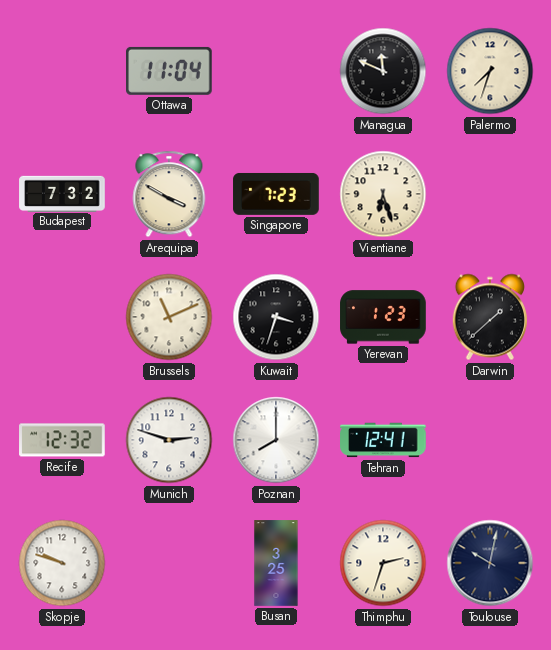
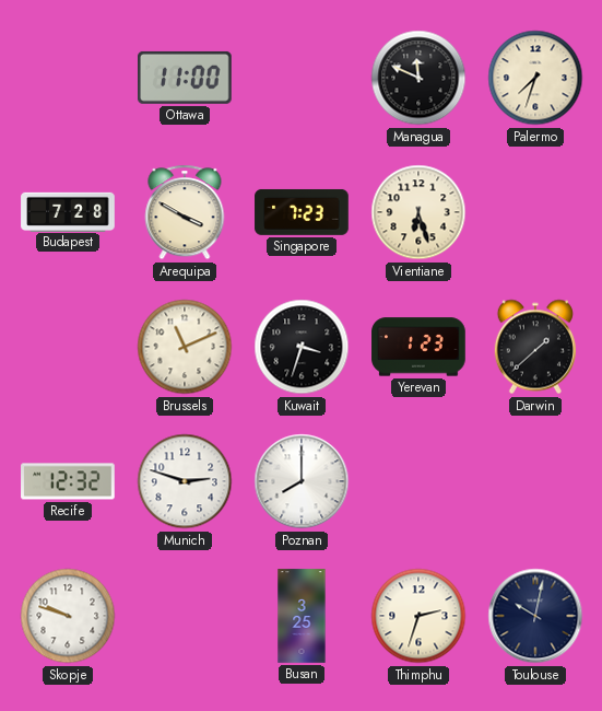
Ottawa: 11:04 -> 11:00
Budapest: 7:32 -> 7:28
Tehran: 12:41 -> none
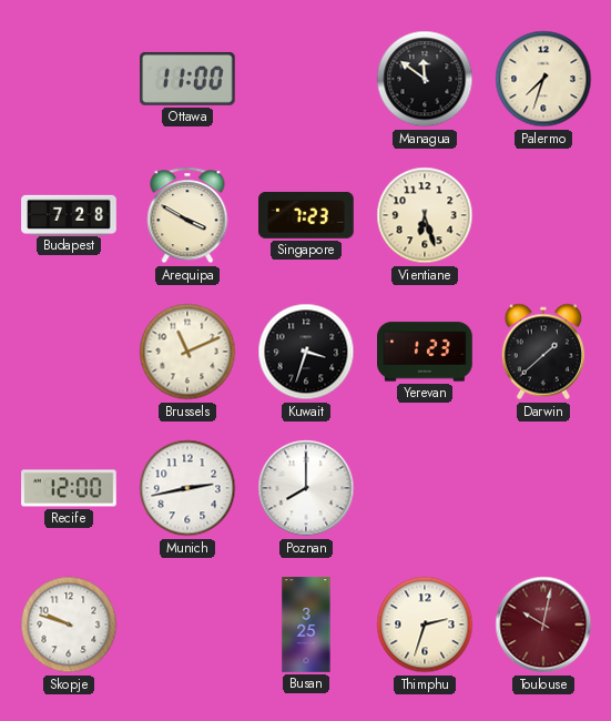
Managua: 11:49 -> 11:51
Recife: 12:32 -> 12:00
Munich: 2:48 -> 2:43
Toulouse dial: navy -> burgundy
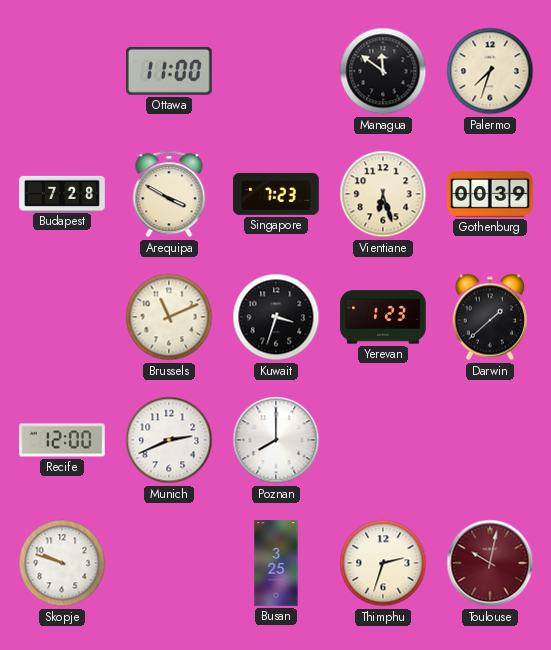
Gothenburg: none -> 00:39
Munich: 2:43 -> 2:41
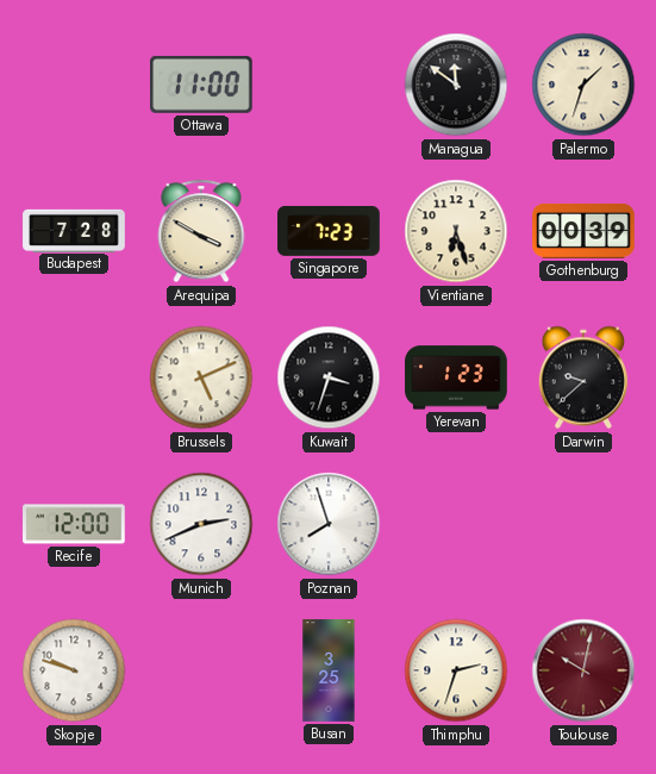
Palermo: 7:33 -> 1:33
Brussels: 11:11 -> 5:11
Darwin: 1:38 -> 9:38
Poznan: 8:00 -> 7:57
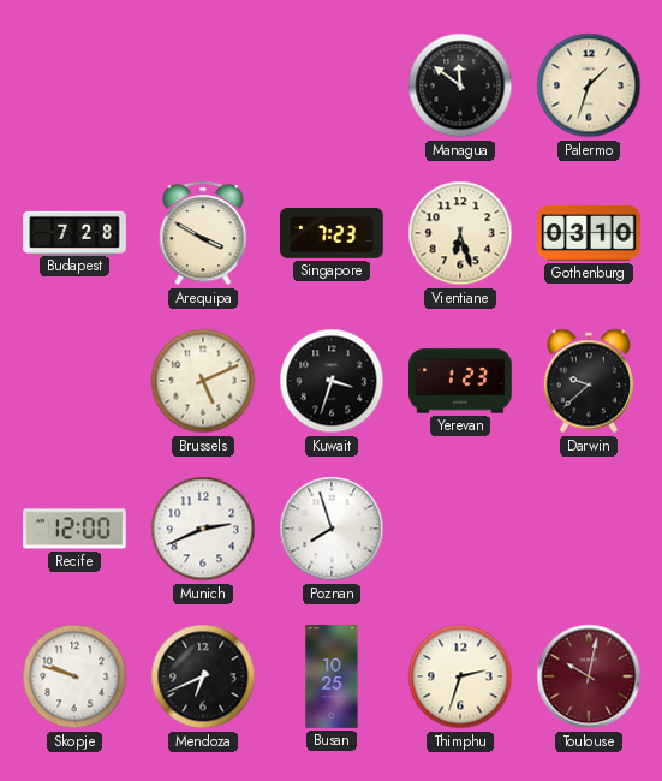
Ottawa: 11:00 -> none
Gothenburg: 00:39 -> 03:10
Mendoza: none -> 6:41
Busan: 3:25 -> 10:25
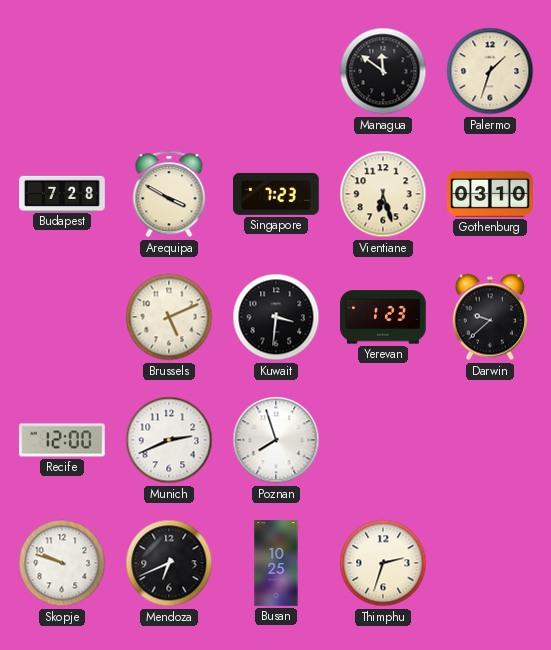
Kuwait: 3:33 -> 3:31
Toulouse: 10:02 -> none
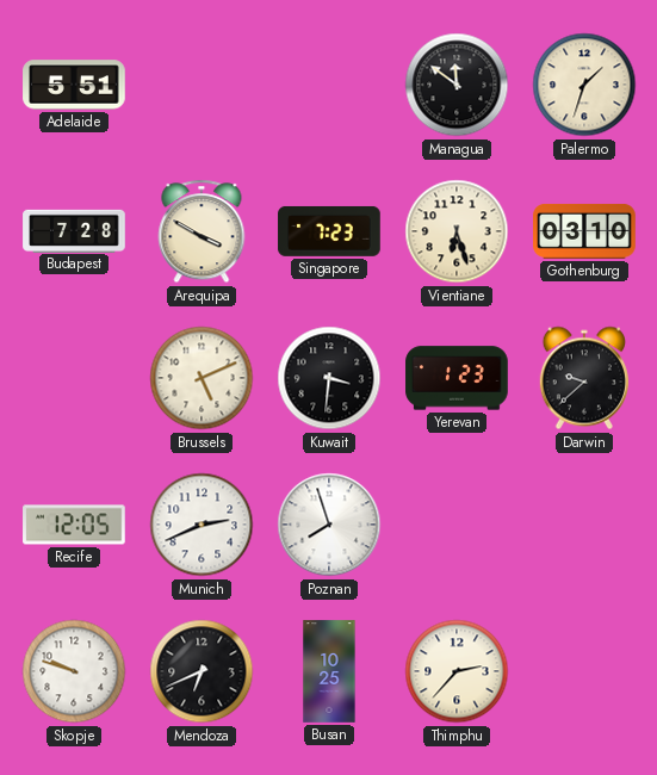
Adelaide: none -> 5:51
Recife: 12:00 -> 12:05
Thimphu: 2:33 -> 2:37
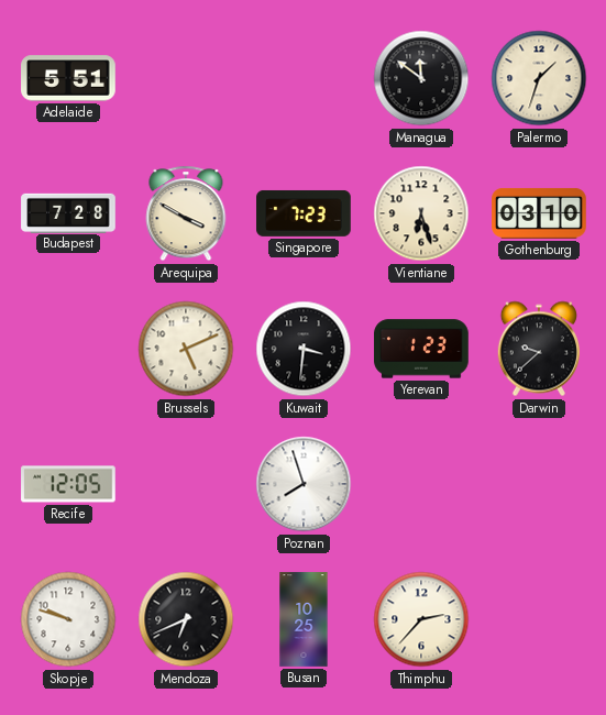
Munich: 2:41 -> none
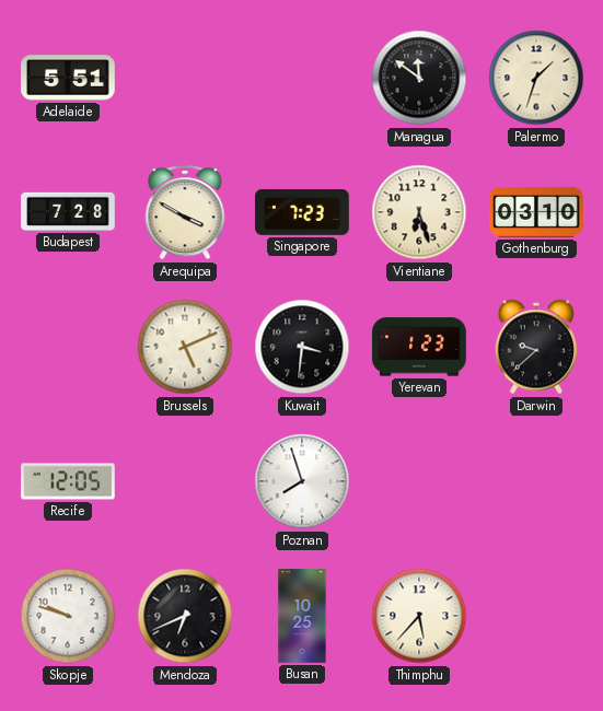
Thimphu: 2:37 -> 5:37
